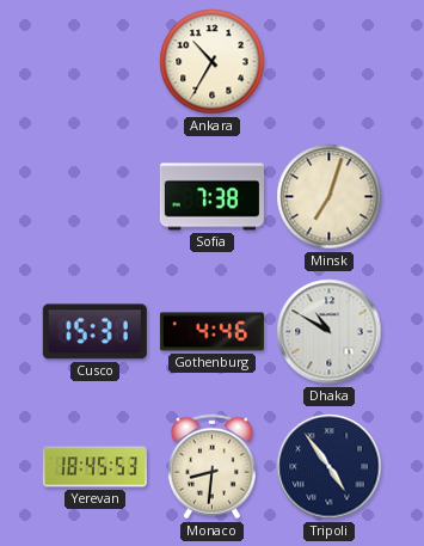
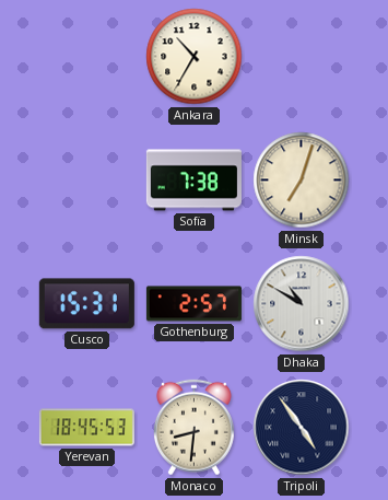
Gothenburg: 4:46 -> 2:57
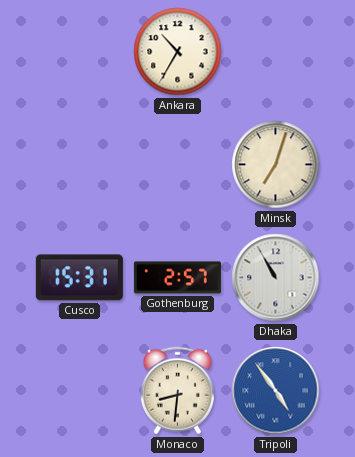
Sofia: 7:38 -> none
Dhaka: 10:50 -> 10:55
Yerevan: 18:45 -> none
Tripoli dial: navy -> blue
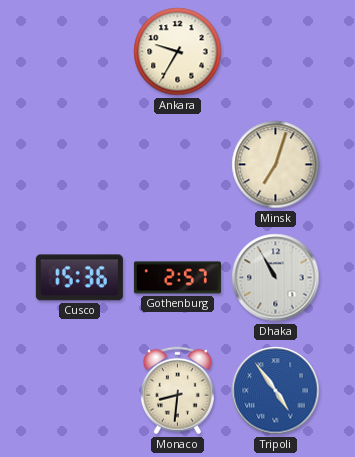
Ankara: 10:35 -> 9:35
Cusco: 15:31 -> 15:36
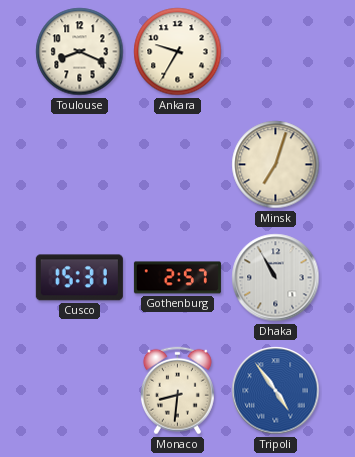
Toulouse: none -> 8:19
Cusco: 15:36 -> 15:31
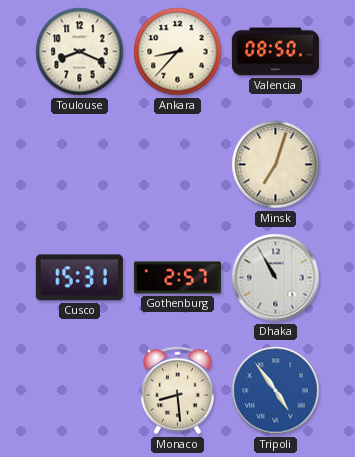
Ankara: 9:35 -> 8:37
Valencia: none -> 08:50
Monaco: 8:31 -> 8:29
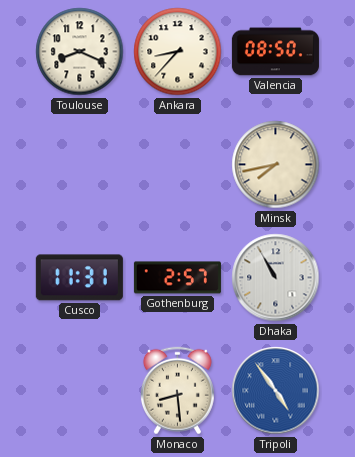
Minsk: 7:03 -> 7:43
Cusco: 15:31 -> 11:31
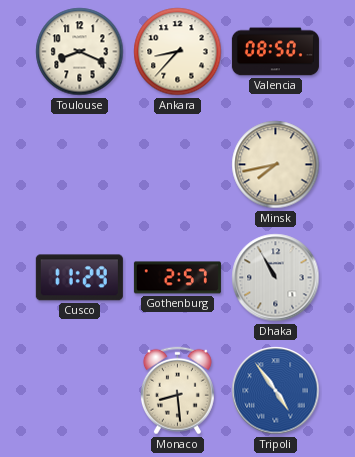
Cusco: 11:31 -> 11:29
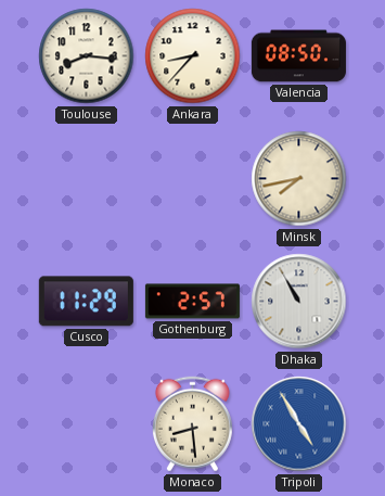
Toulouse: 8:19 -> 8:16
Tripoli: 4:54 -> 4:55
